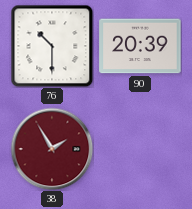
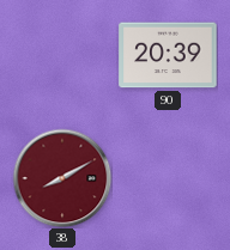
76: 10:30 -> none
38: 1:55 -> 8:10
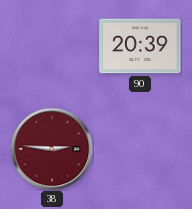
38: 8:10 -> 2:46
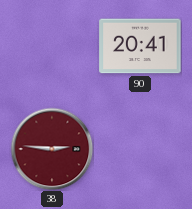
90: 20:39 -> 20:41
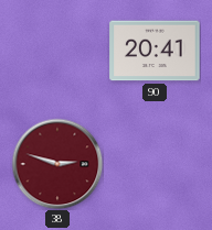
38: 2:46 -> 2:48
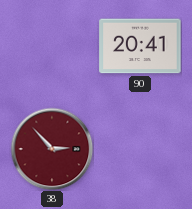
38: 2:48 -> 2:53
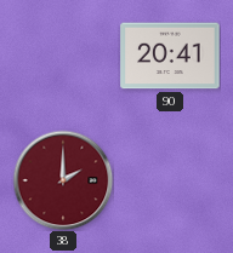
38: 2:53 -> 2:00
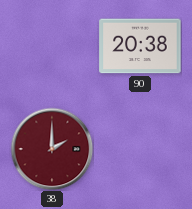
90: 20:41 -> 20:38
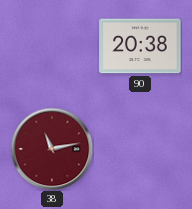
38: 2:00 -> 11:13
